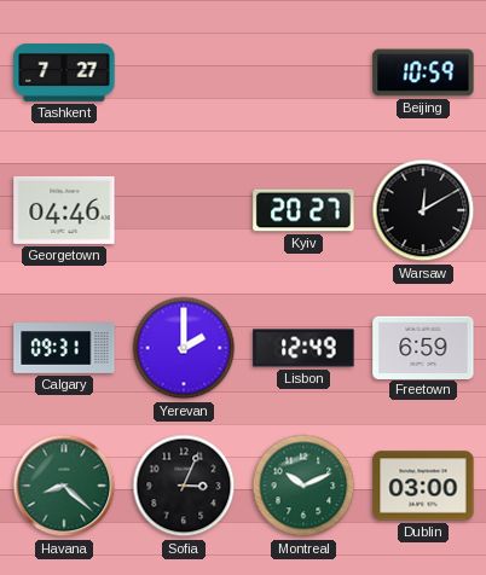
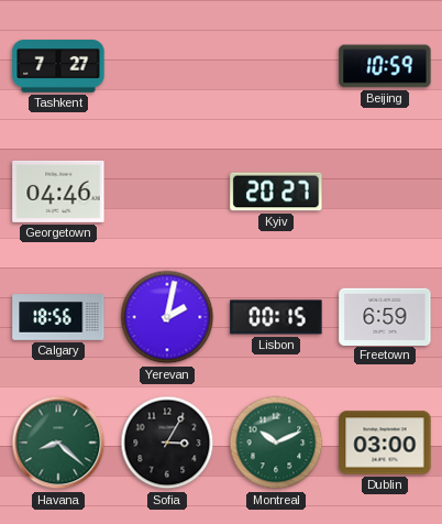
Warsaw: 12:10 -> none
Calgary: 09:31 -> 18:56
Yerevan: 2:00 -> 2:02
Lisbon: 12:49 -> 00:15
Sofia: 3:04 -> 3:05
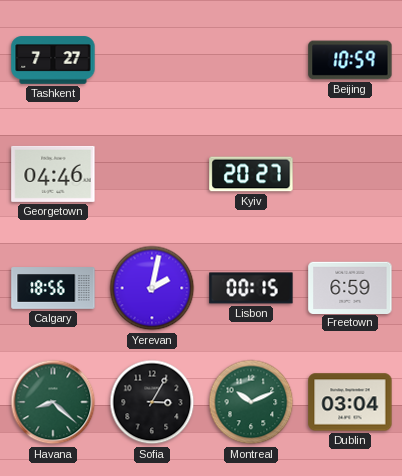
Dublin: 03:00 -> 03:04
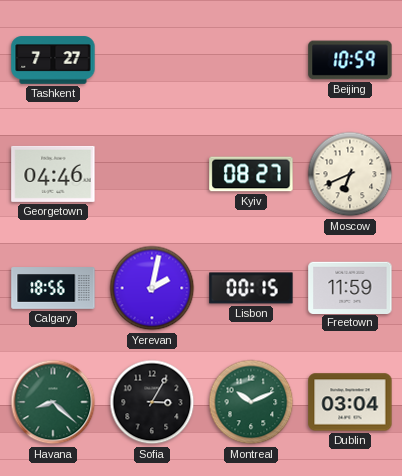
Kyiv: 20:27 -> 08:27
Moscow: none -> 6:41
Freetown: 6:59 -> 11:59
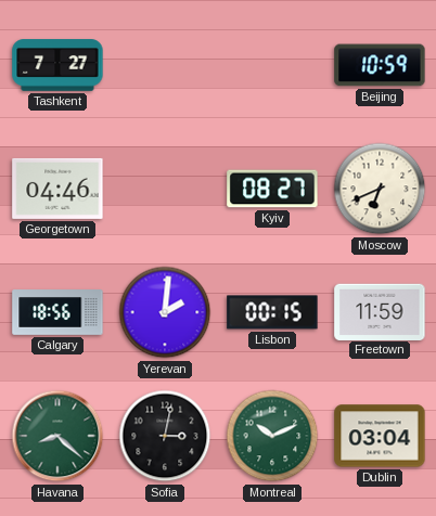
Yerevan: 2:02 -> 2:01
Sofia: 3:05 -> 3:02
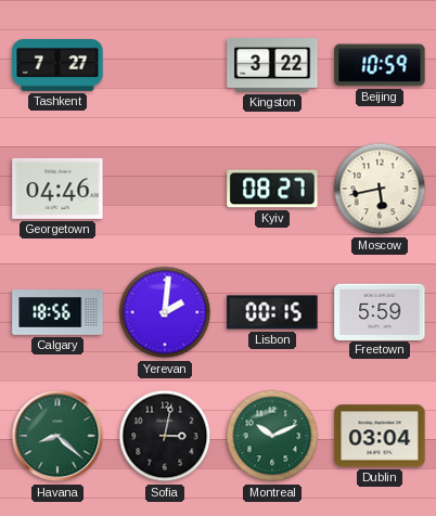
Kingston: none -> 3:22
Moscow: 6:41 -> 5:43
Freetown: 11:59 -> 5:59
